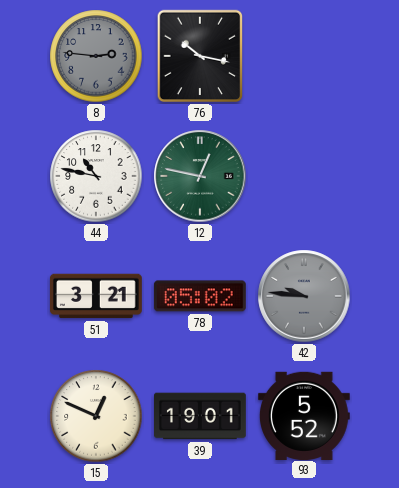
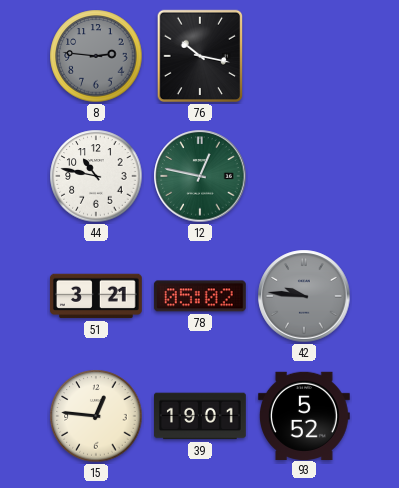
15: 12:49 -> 12:46
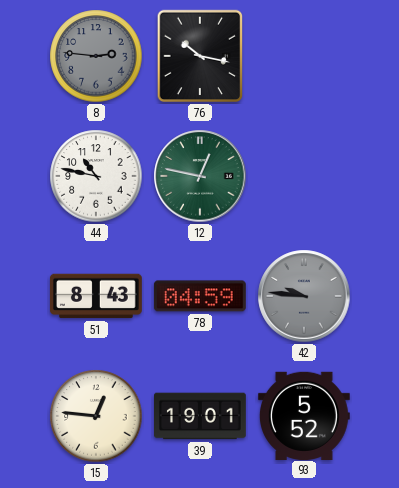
51: 3:21 -> 8:43
78: 05:02 -> 04:59
